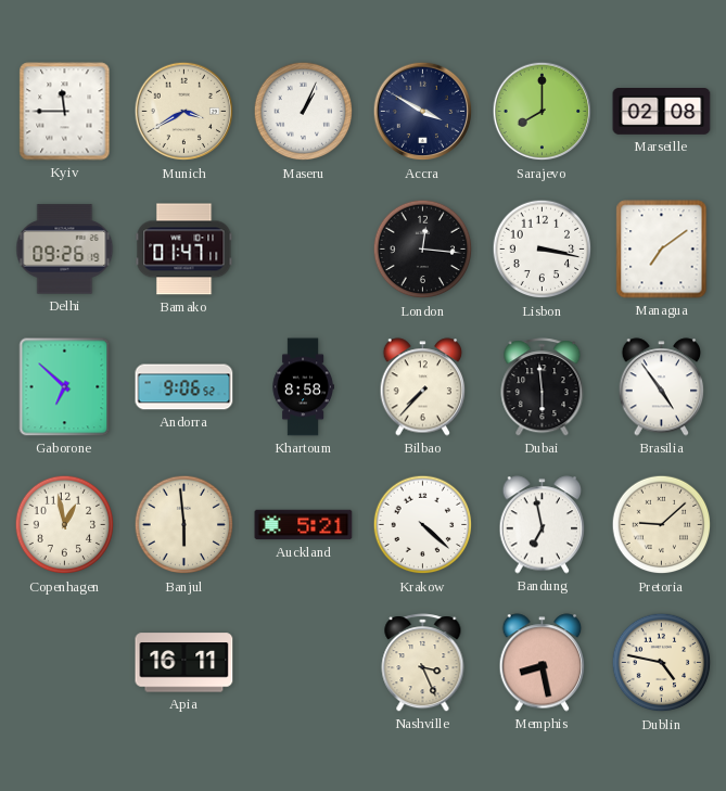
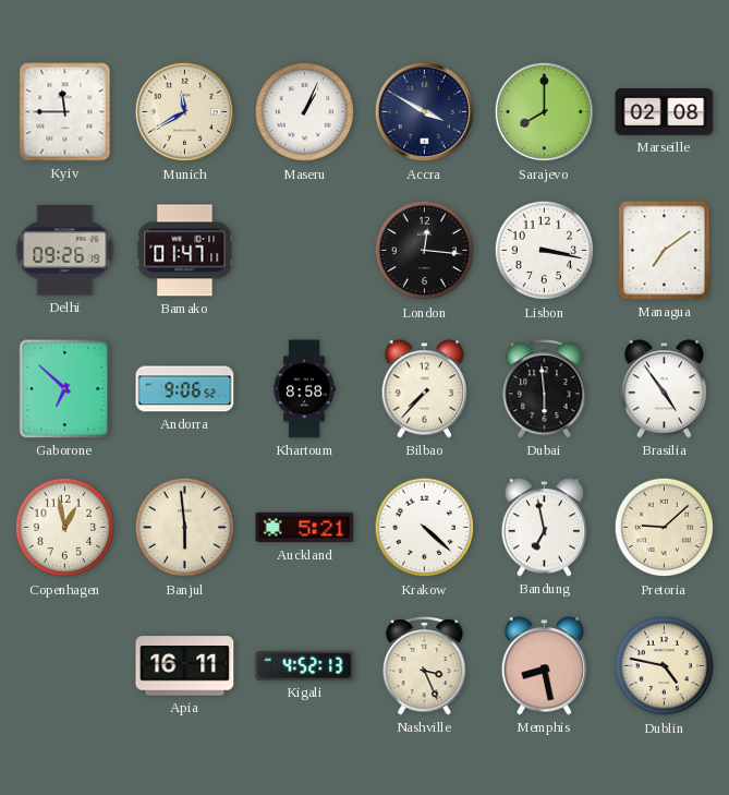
Munich: 3:40 -> 11:40
Kigali: none -> 4:52
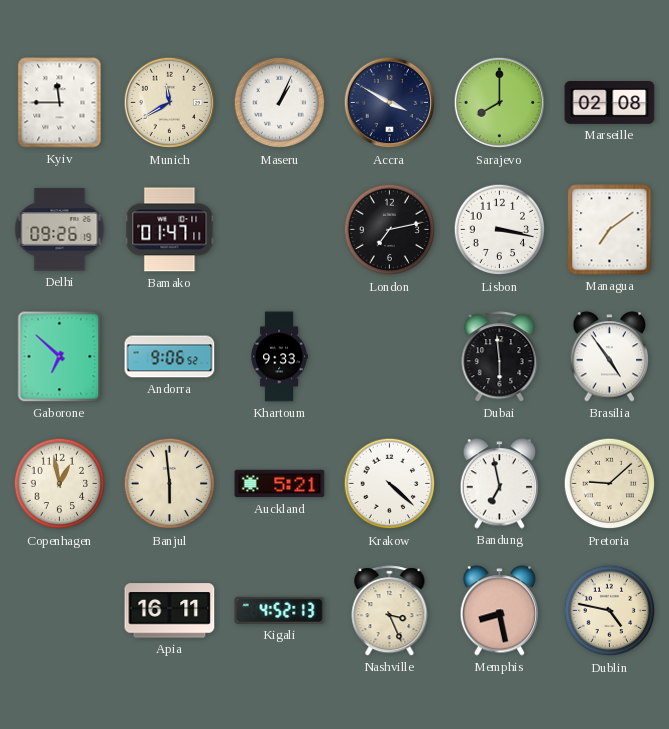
London: 12:16 -> 7:13
Khartoum: 8:58 -> 9:33
Bilbao: 7:37 -> none
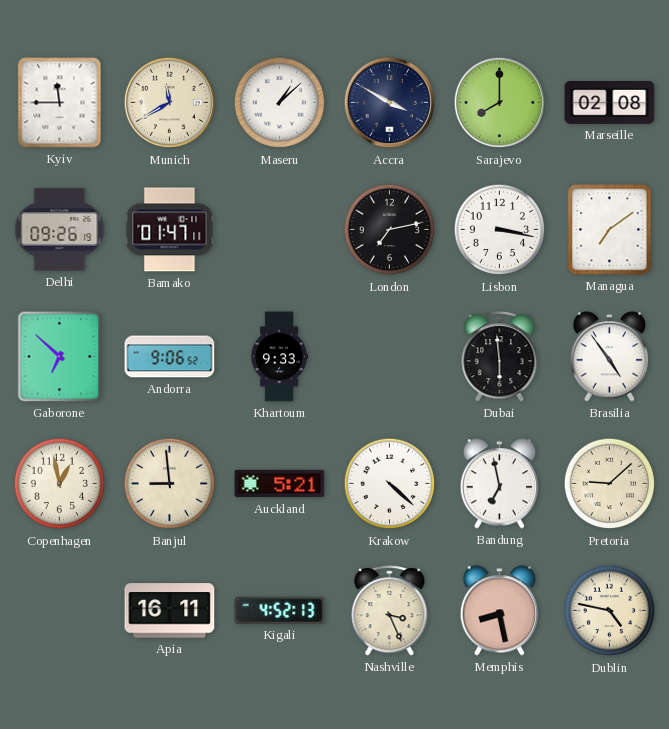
Maseru: 1:04 -> 1:08
Banjul: 5:59 -> 8:59
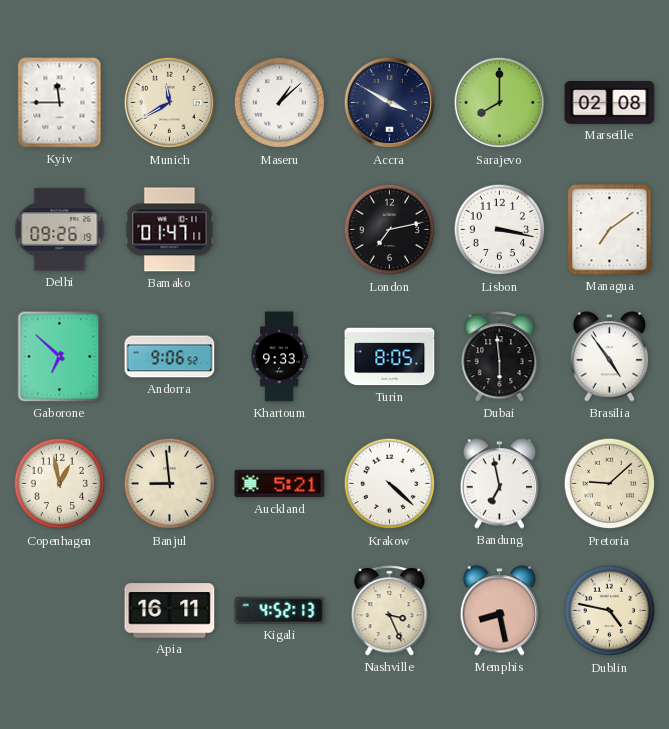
Turin: none -> 8:05
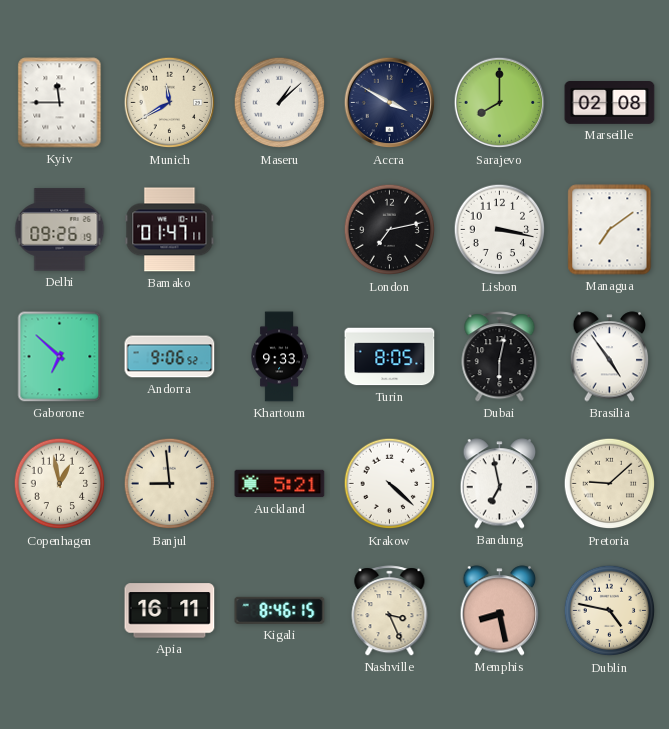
Dubai: 5:59 -> 6:02
Kigali: 4:52 -> 8:46
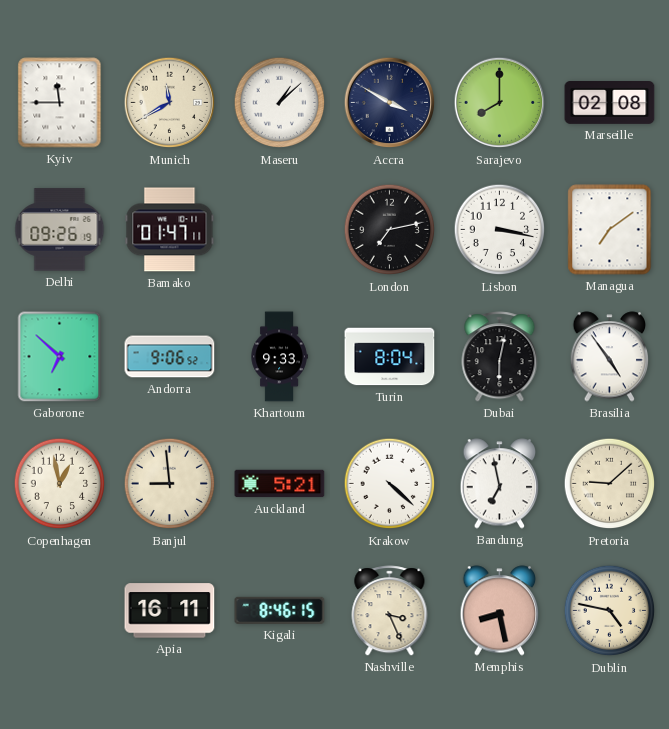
Turin: 8:05 -> 8:04
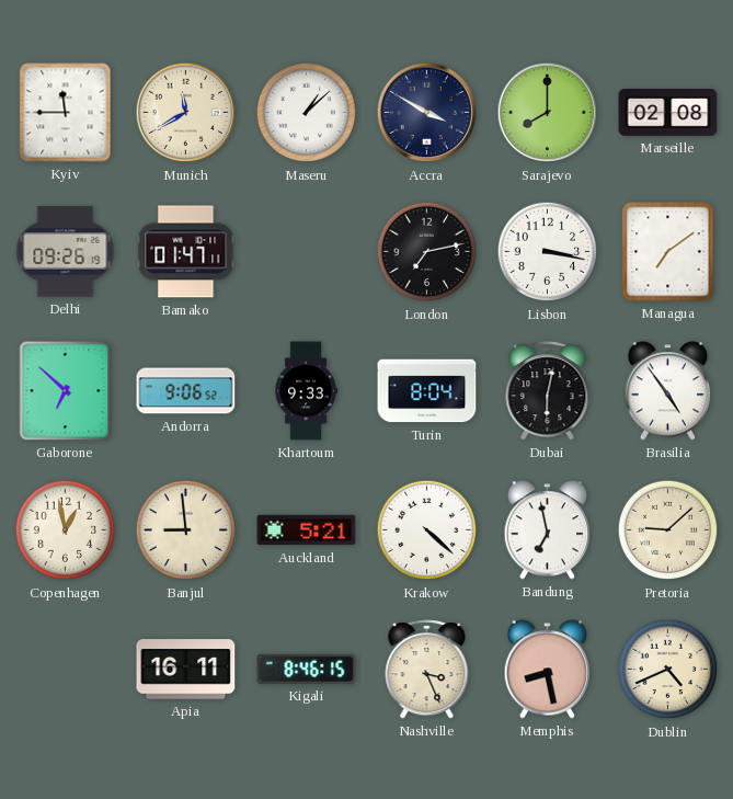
Dublin: 4:47 -> 4:41
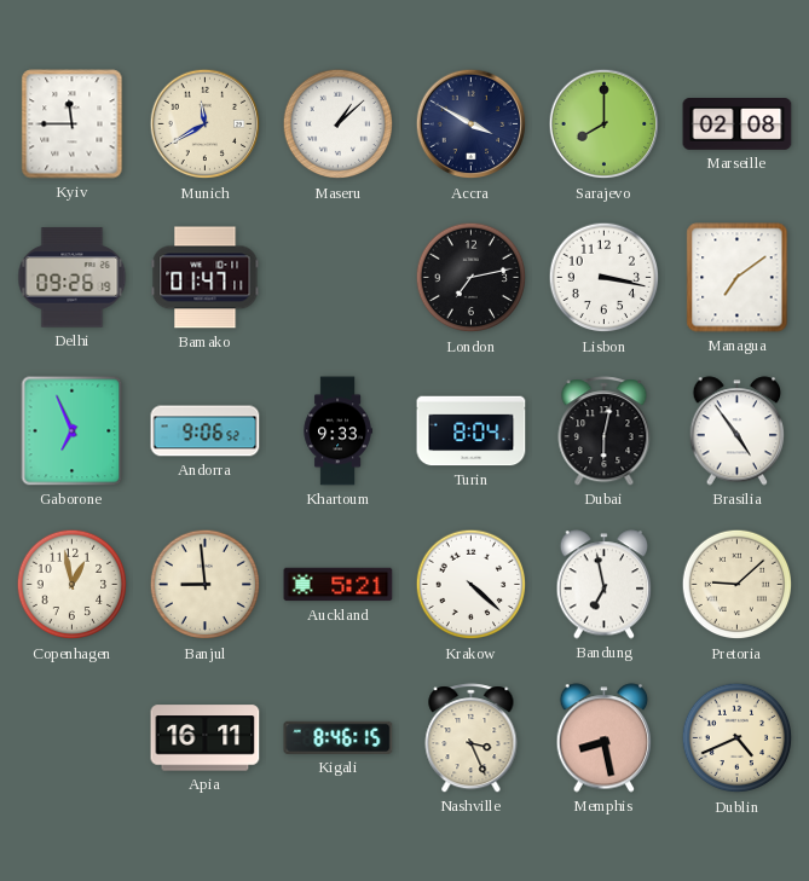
Gaborone: 6:52 -> 6:56
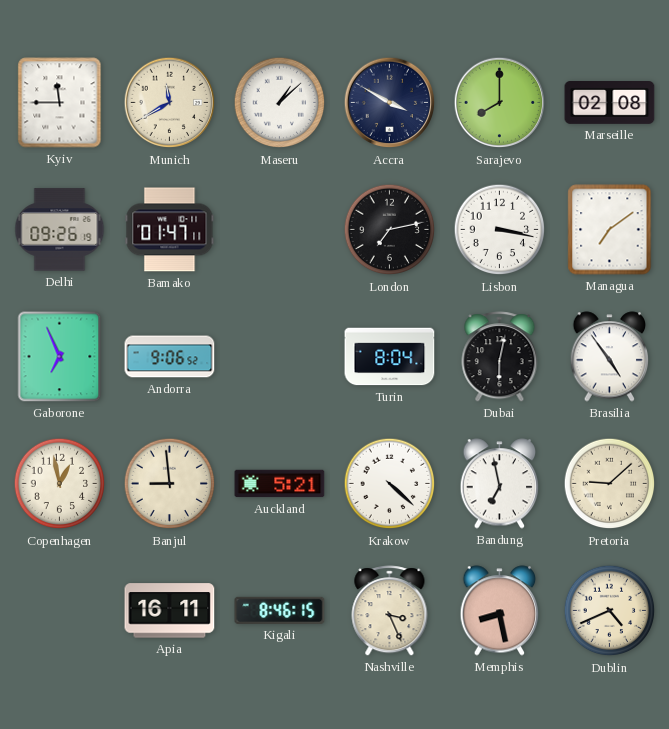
Khartoum: 9:33 -> none
